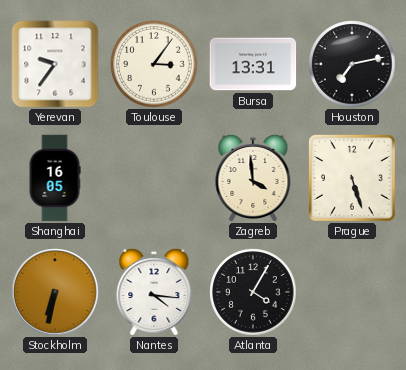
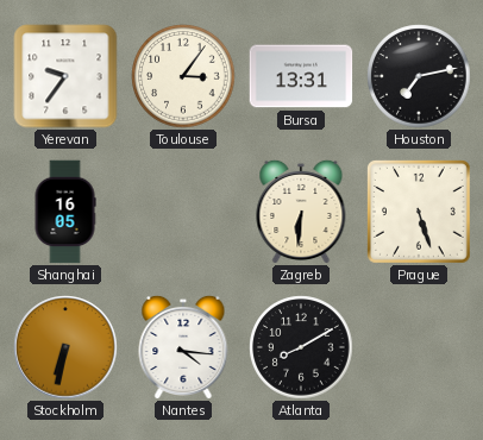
Zagreb: 3:59 -> 6:31
Atlanta: 4:05 -> 8:10
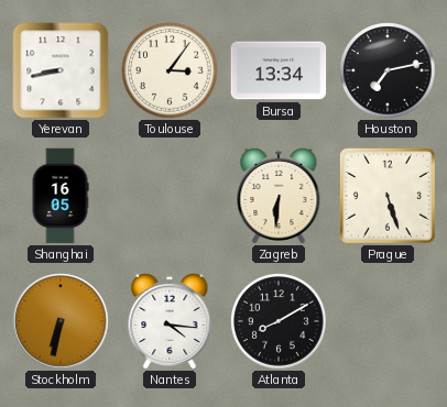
Yerevan: 9:36 -> 8:43
Bursa: 13:31 -> 13:34
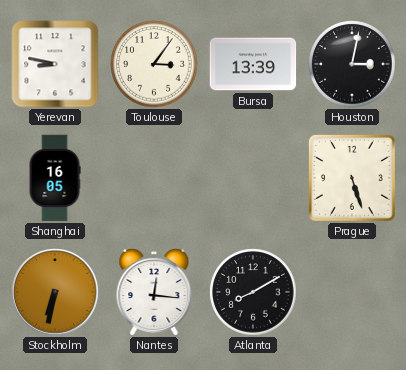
Yerevan: 8:43 -> 8:47
Bursa: 13:34 -> 13:39
Houston: 7:13 -> 3:02
Zagreb: 6:31 -> none
Nantes: 4:16 -> 12:16
